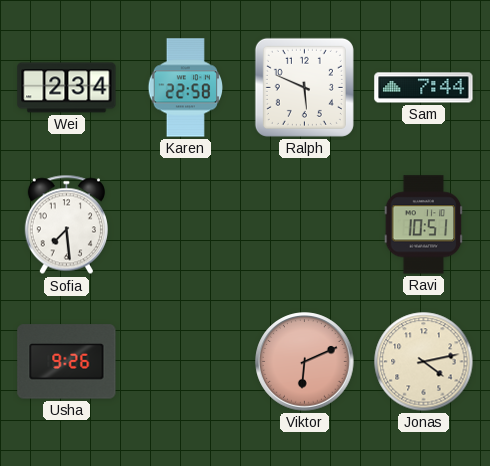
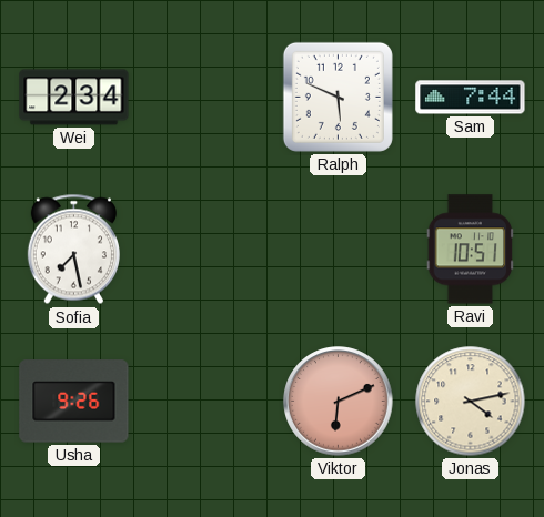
Karen: 22:58 -> none
Sofia: 7:29 -> 7:28
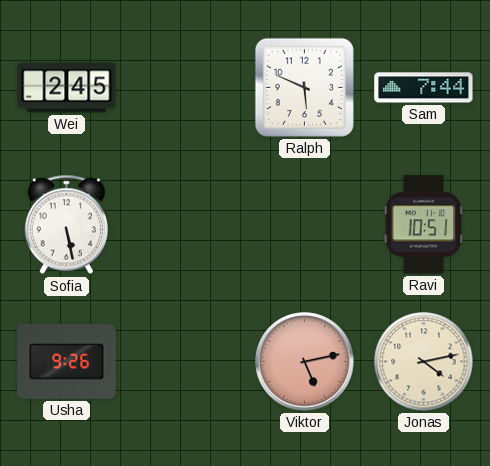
Wei: 2:34 -> 2:45
Sofia: 7:28 -> 5:28
Viktor: 6:11 -> 5:13
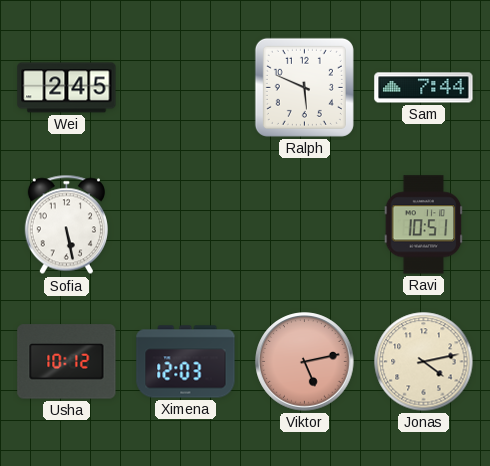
Usha: 9:26 -> 10:12
Ximena: none -> 12:03
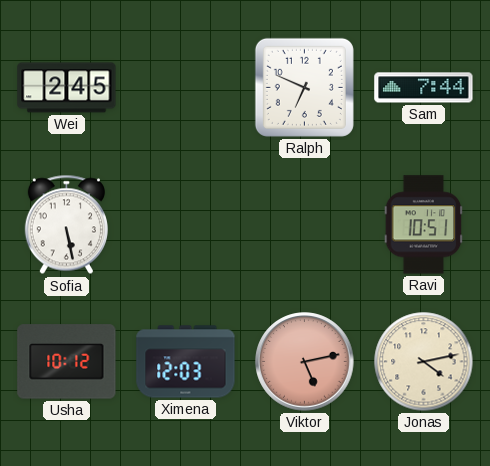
Ralph: 5:49 -> 6:49
